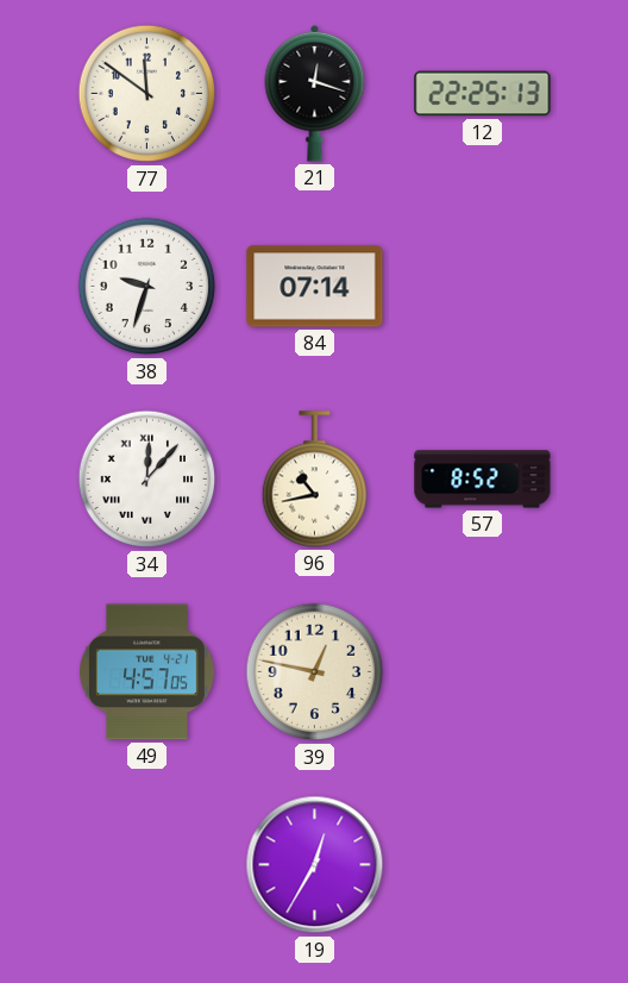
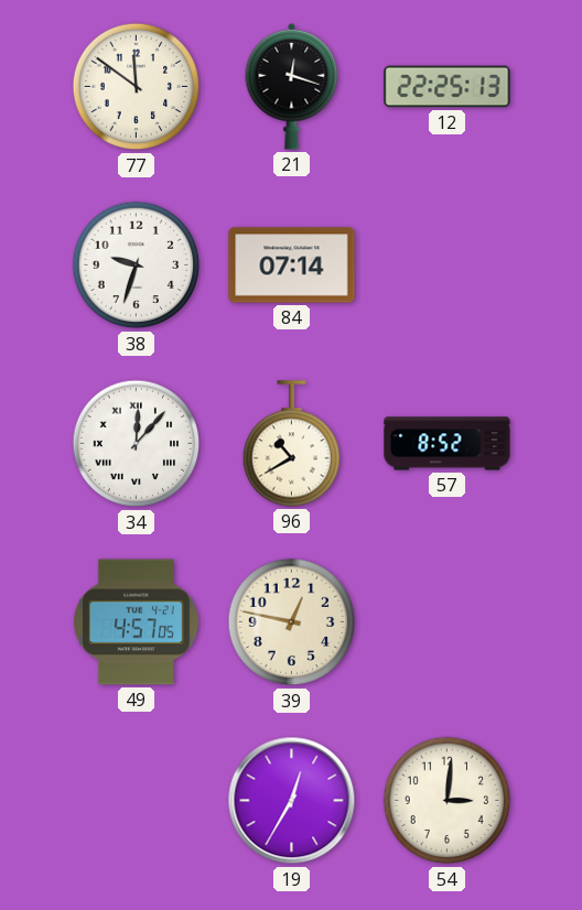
96: 10:43 -> 10:40
54: none -> 3:01
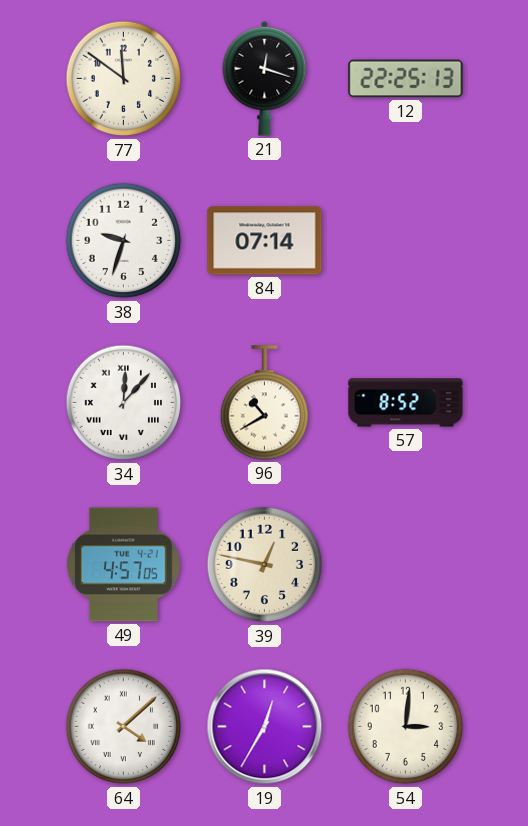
64: none -> 4:08
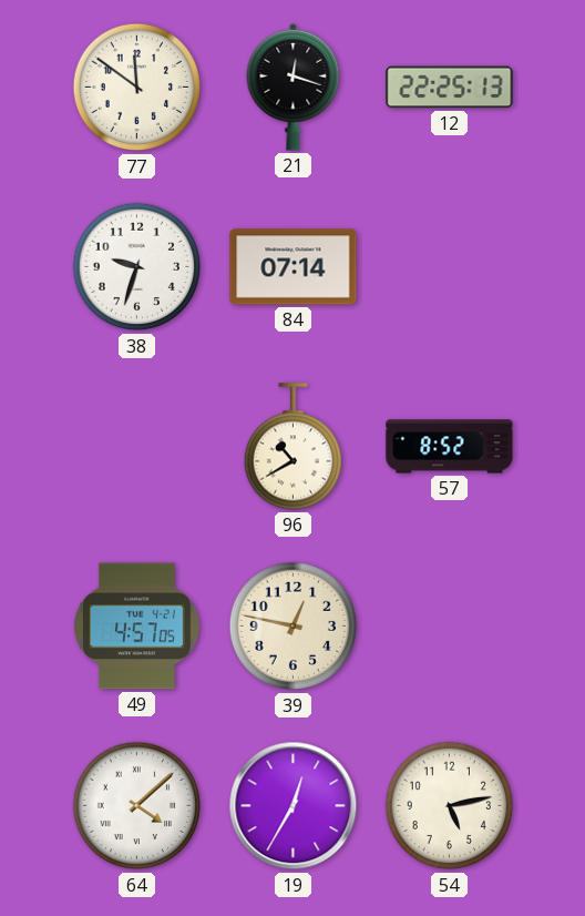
34: 12:07 -> none
54: 3:01 -> 5:13
